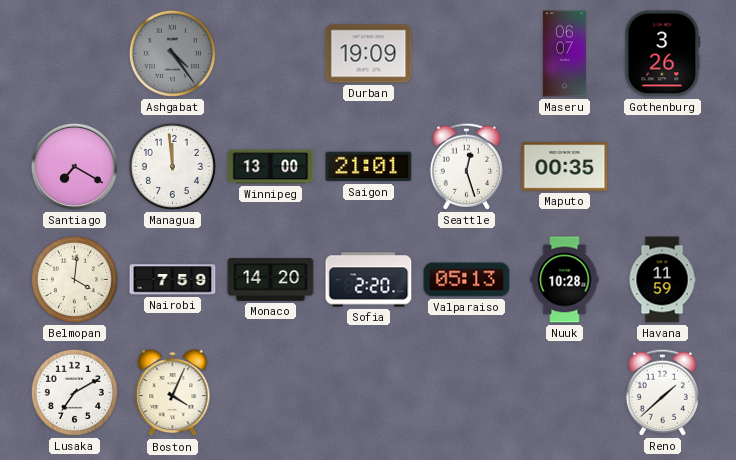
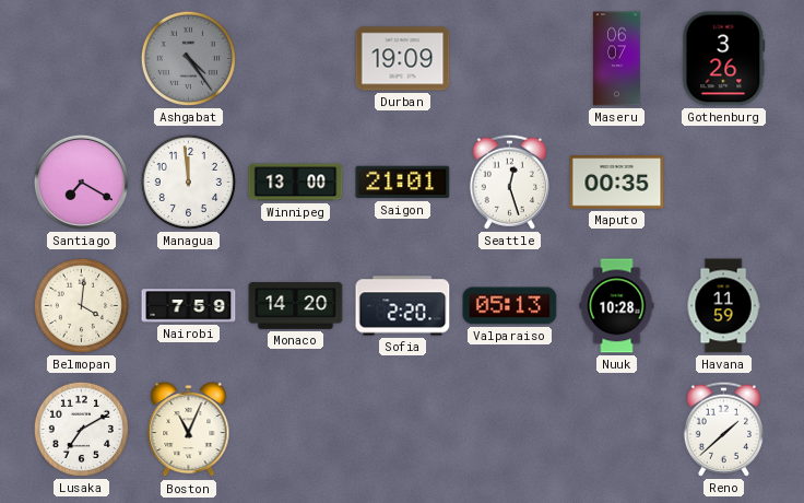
Boston: 4:04 -> 11:04
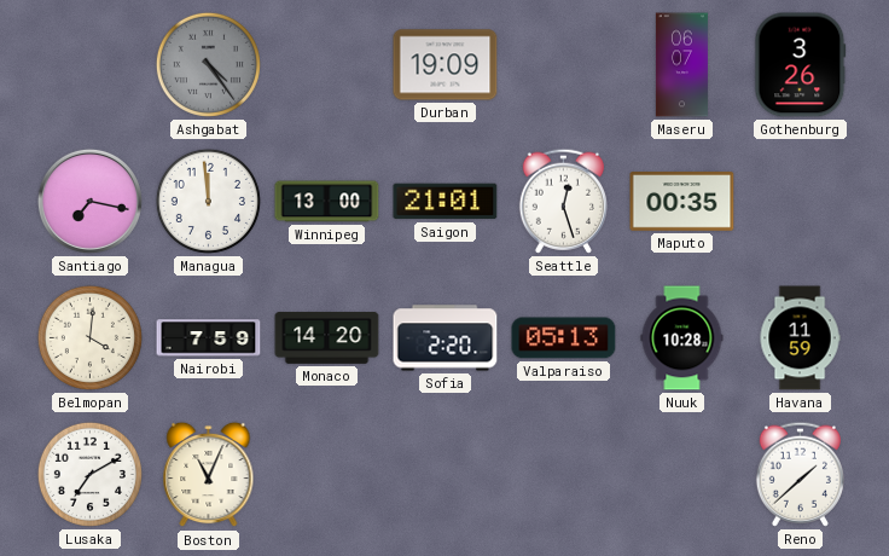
Santiago: 7:20 -> 7:17
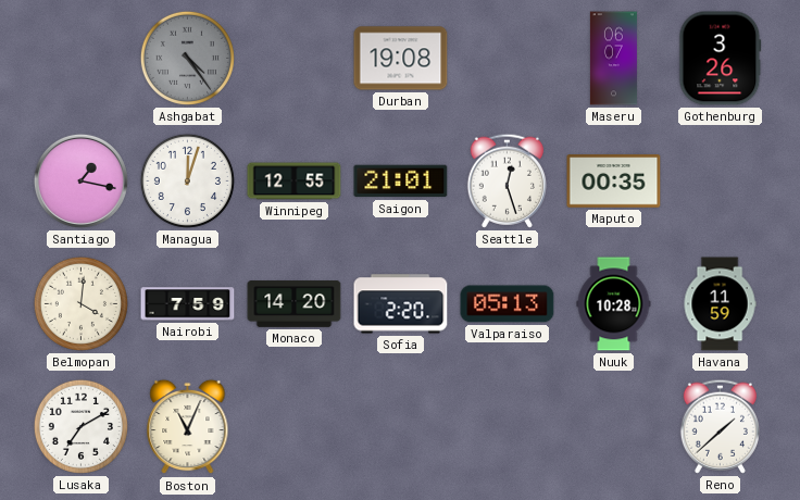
Durban: 19:09 -> 19:08
Santiago: 7:17 -> 1:17
Managua: 11:59 -> 12:03
Winnipeg: 13:00 -> 12:55
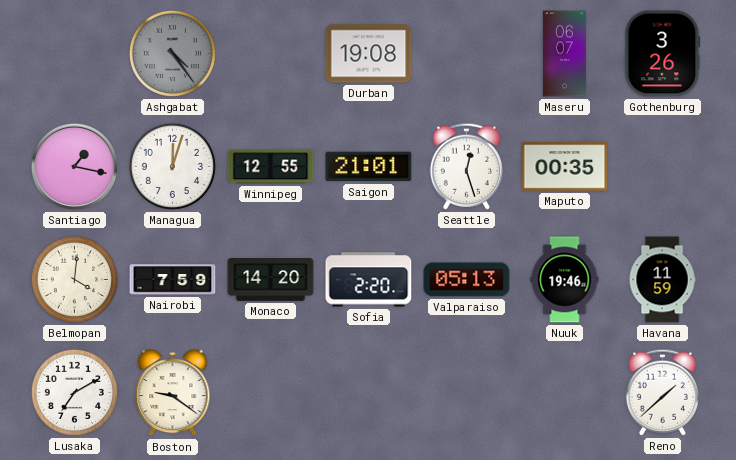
Nuuk: 10:28 -> 19:46
Boston: 11:04 -> 9:21
